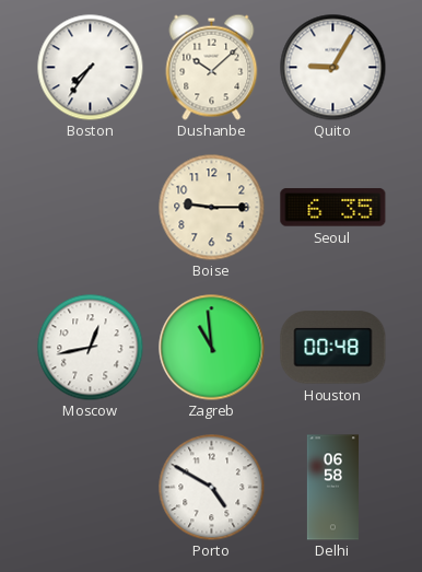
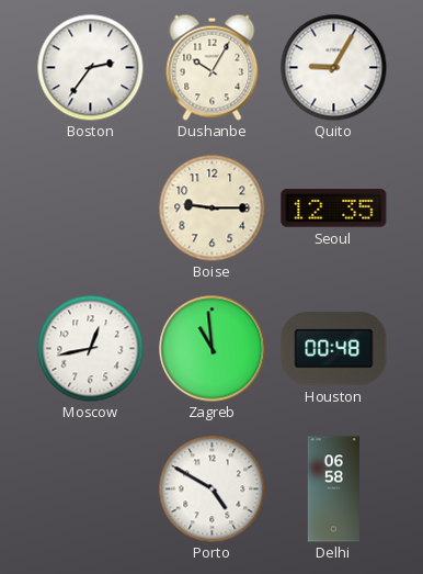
Boston: 7:36 -> 2:36
Dushanbe: 10:08 -> 10:05
Seoul: 6:35 -> 12:35
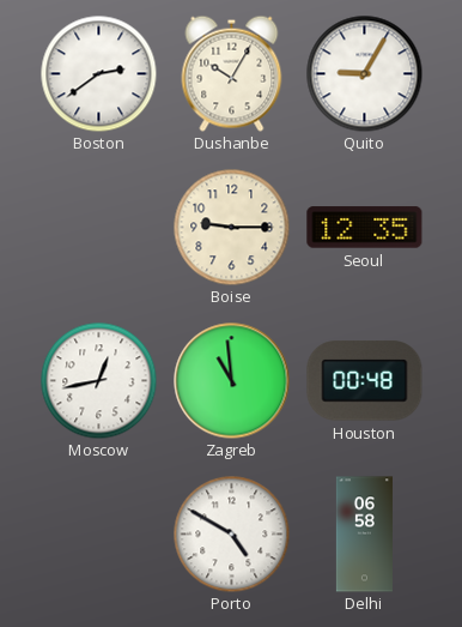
Boston: 2:36 -> 2:39
